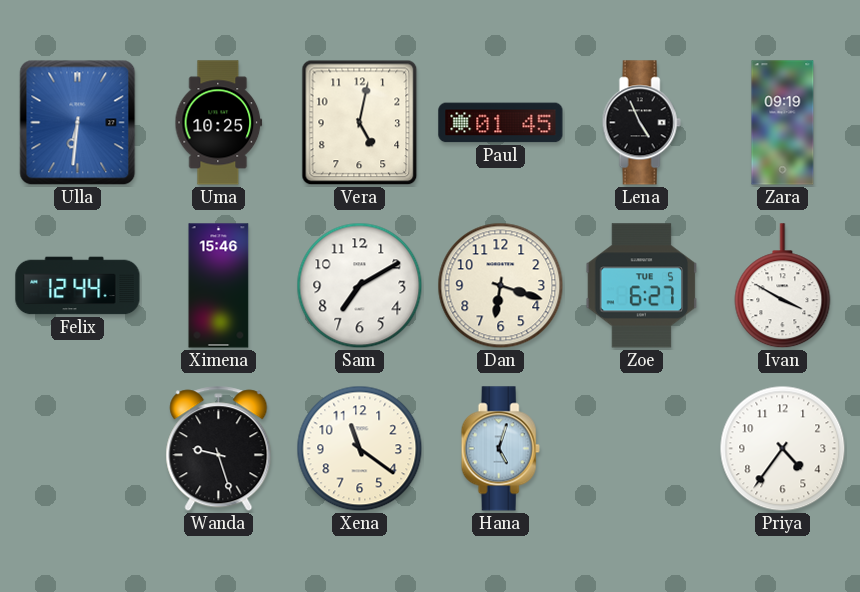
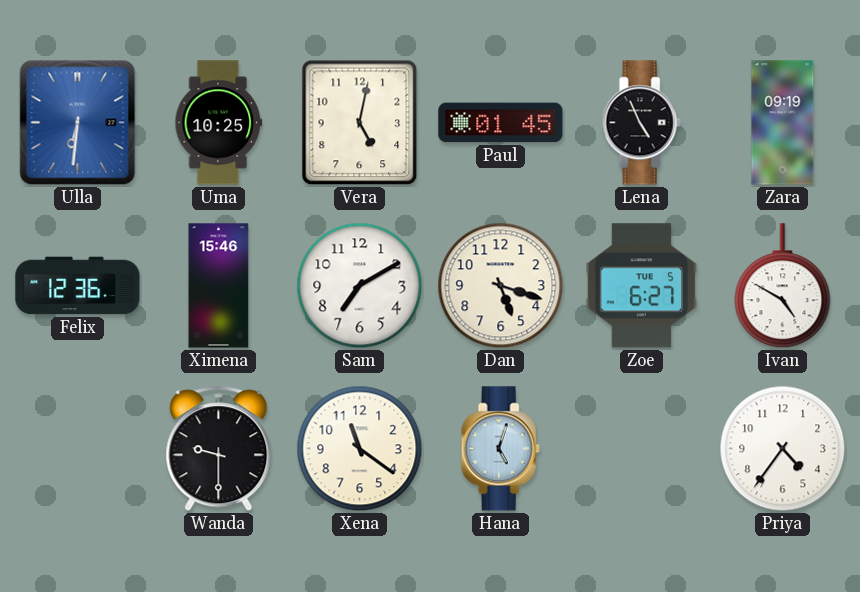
Felix: 12:44 -> 12:36
Dan: 6:18 -> 5:18
Ivan: 3:50 -> 4:50
Wanda: 9:27 -> 9:30
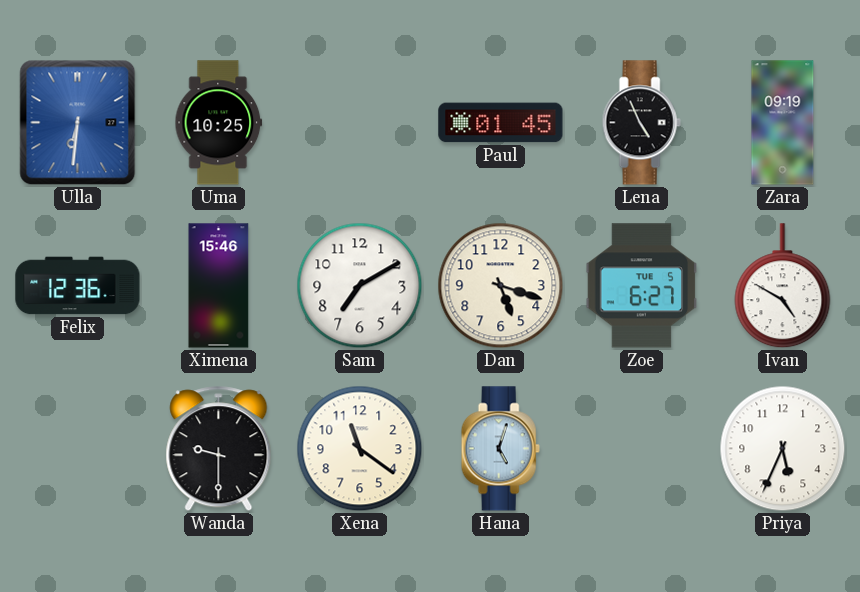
Vera: 5:02 -> none
Priya: 4:36 -> 5:34
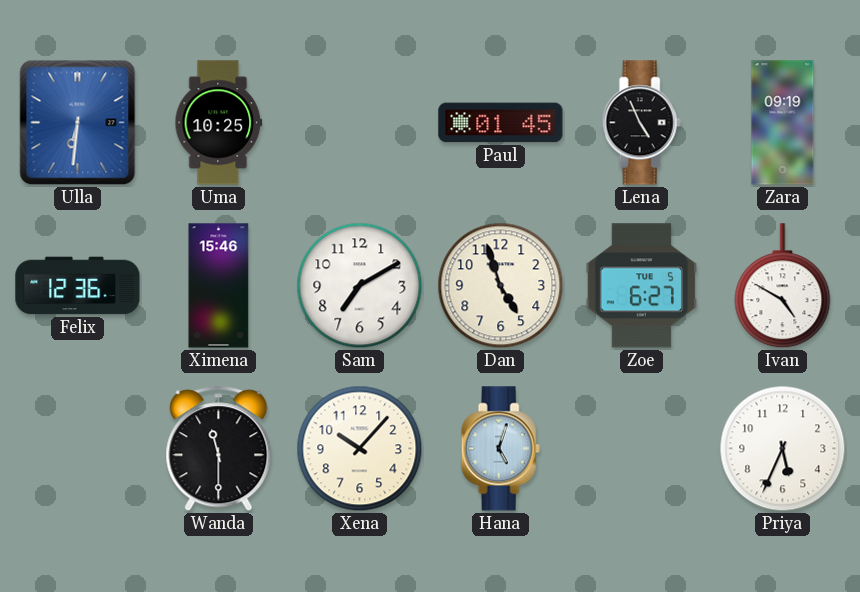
Dan: 5:18 -> 4:57
Wanda: 9:30 -> 11:30
Xena: 11:21 -> 10:07
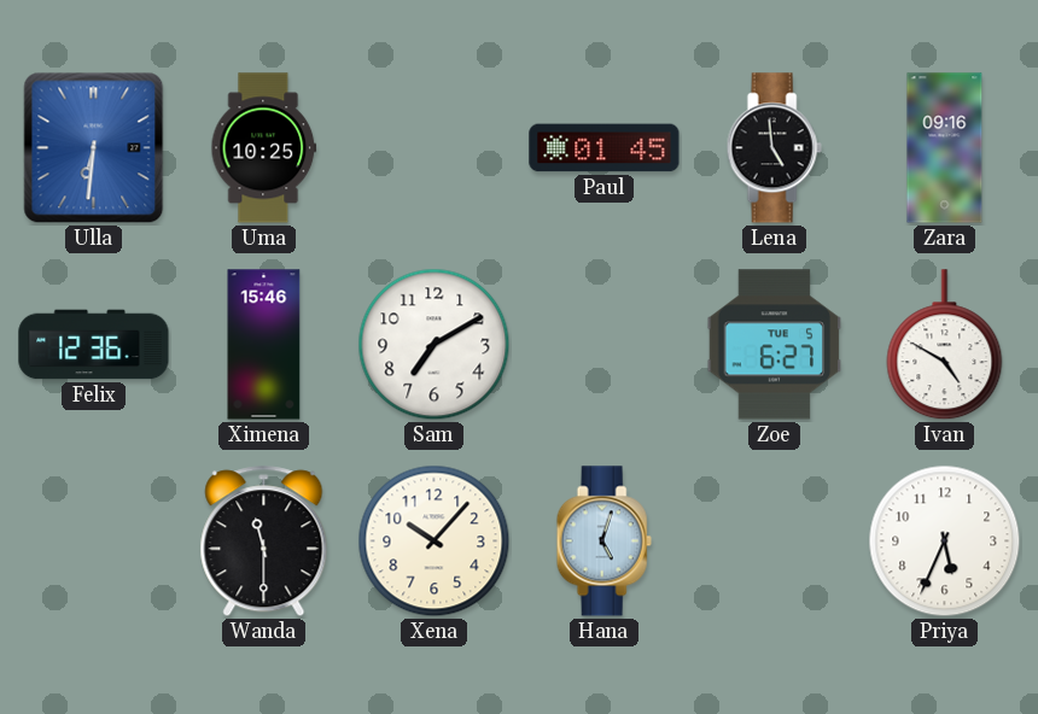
Lena: 4:56 -> 4:59
Zara: 09:19 -> 09:16
Dan: 4:57 -> none
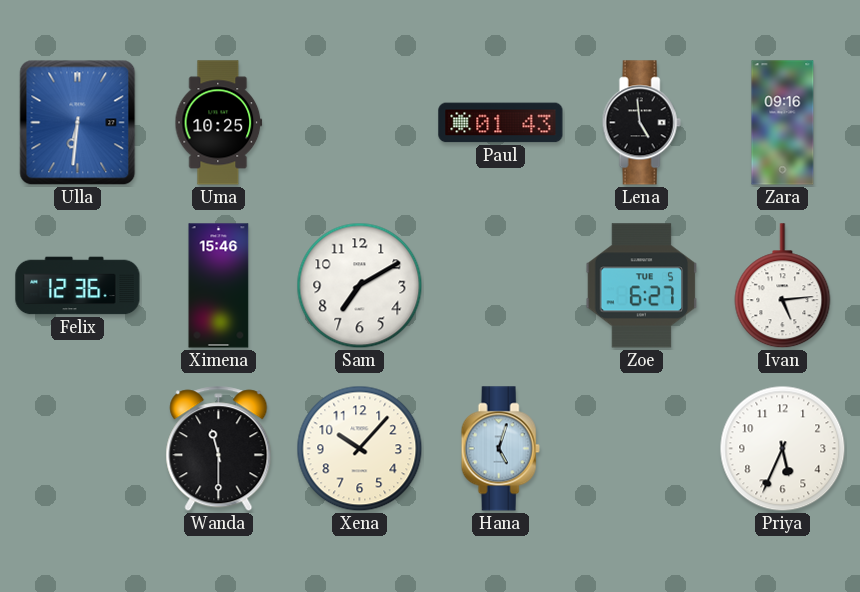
Paul: 01:45 -> 01:43
Ivan: 4:50 -> 5:14
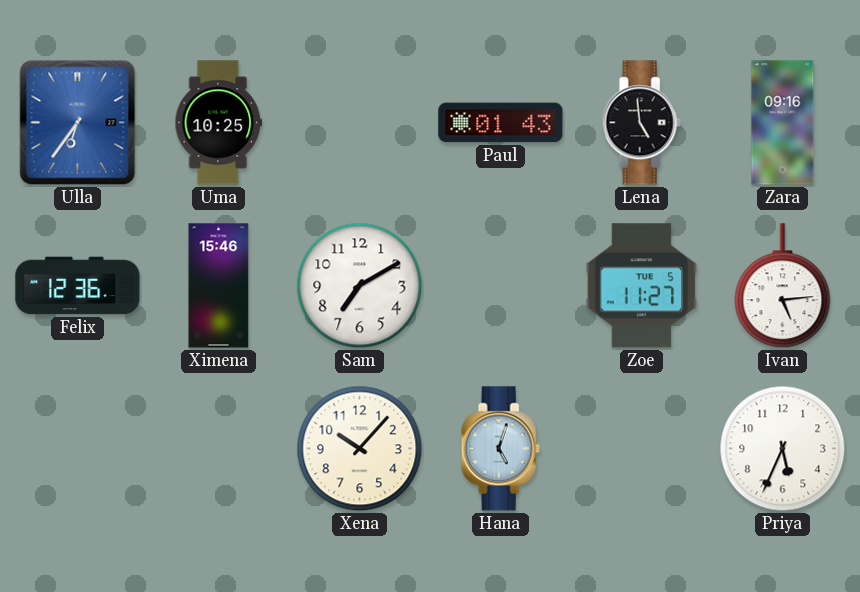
Ulla: 6:31 -> 6:36
Zoe: 6:27 -> 11:27
Wanda: 11:30 -> none
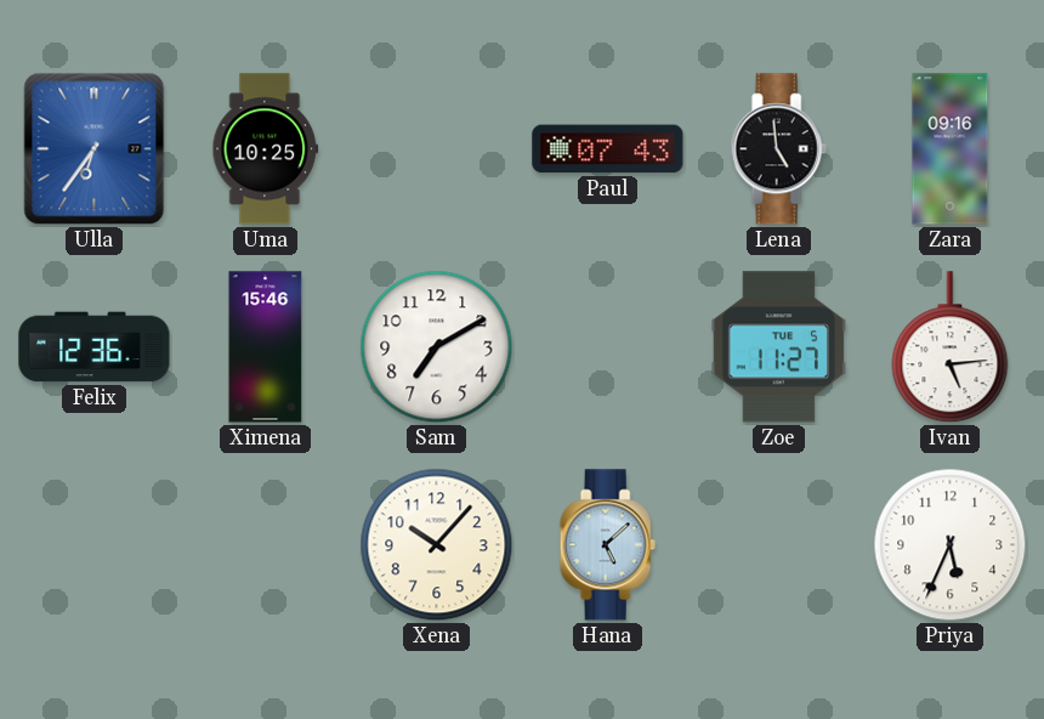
Paul: 01:43 -> 07:43
Hana: 5:03 -> 5:08
